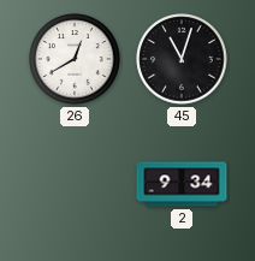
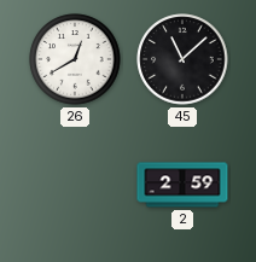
45: 11:03 -> 11:08
2: 9:34 -> 2:59
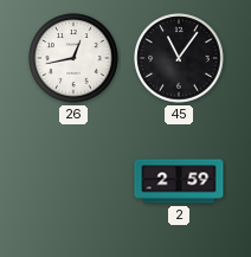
26: 12:40 -> 12:43
45: 11:08 -> 11:06
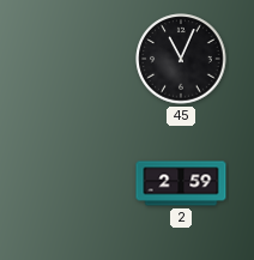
26: 12:43 -> none
45: 11:06 -> 11:04
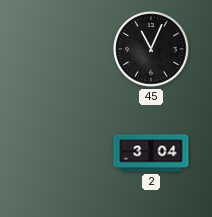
2: 2:59 -> 3:04
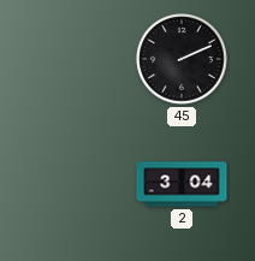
45: 11:04 -> 2:11
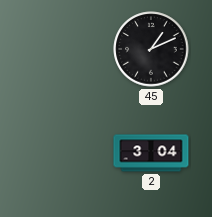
45: 2:11 -> 1:11
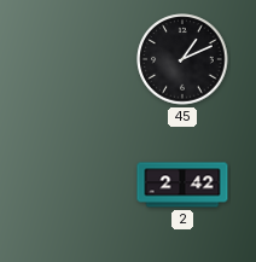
2: 3:04 -> 2:42
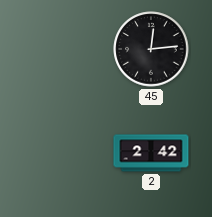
45: 1:11 -> 12:14
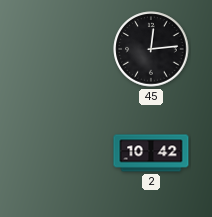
2: 2:42 -> 10:42
